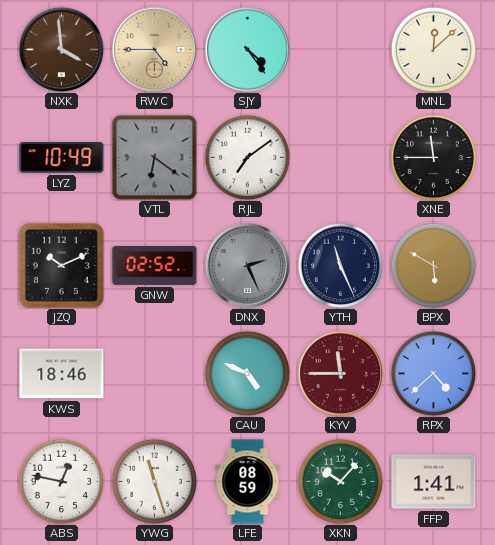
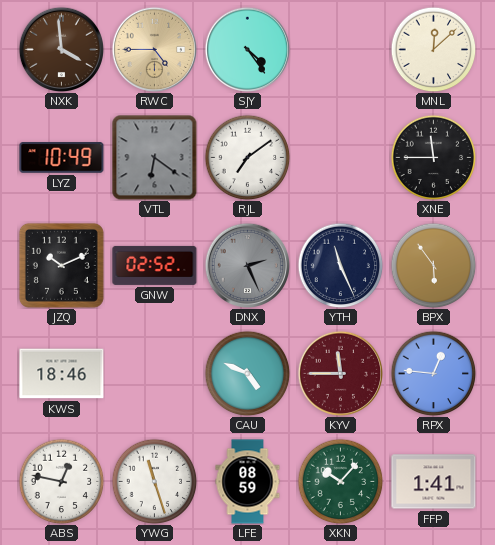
BPX: 5:50 -> 5:54
RPX: 4:38 -> 12:46
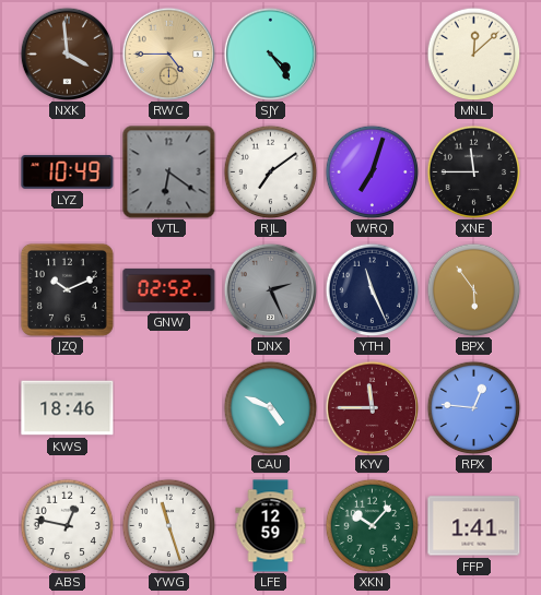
WRQ: none -> 7:03
LFE: 08:59 -> 12:59
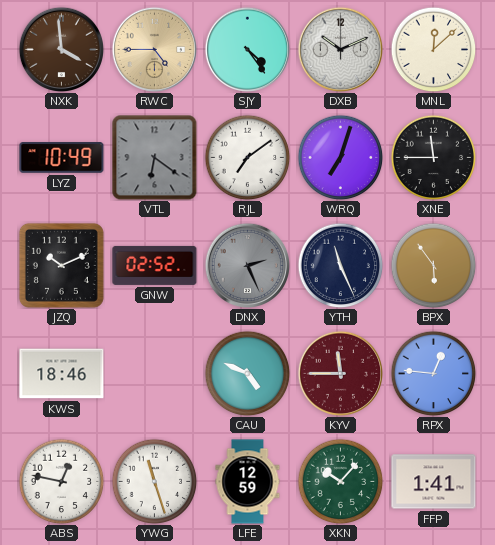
DXB: none -> 10:11
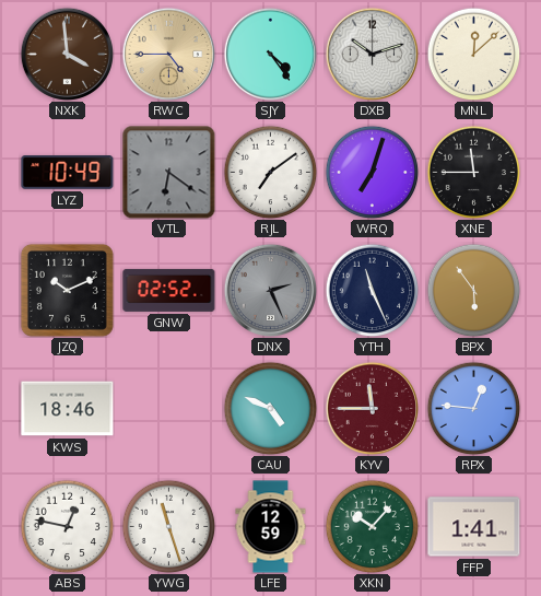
DXB: 10:11 -> 10:12
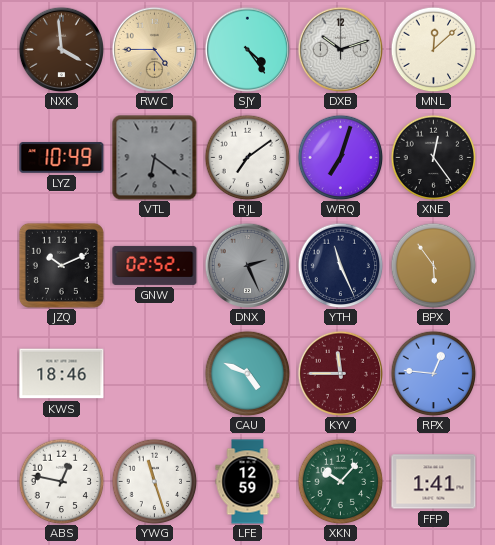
XNE: 11:45 -> 12:24
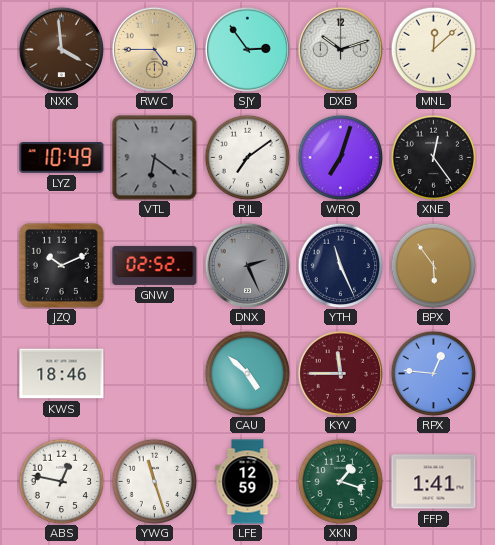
SJY: 4:24 -> 2:54
CAU: 4:49 -> 4:52
XKN: 10:07 -> 1:18
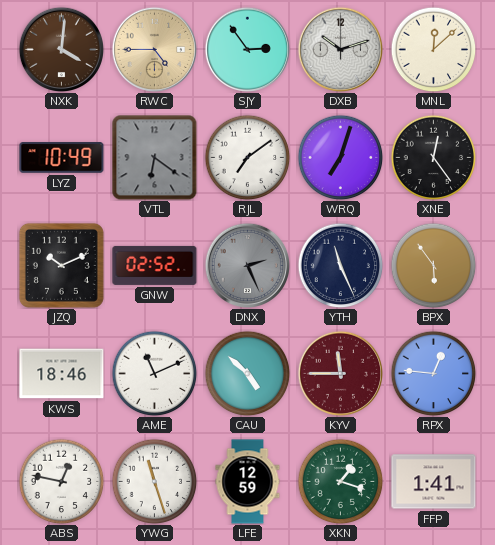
NXK: 3:59 -> 4:01
AME: none -> 11:11
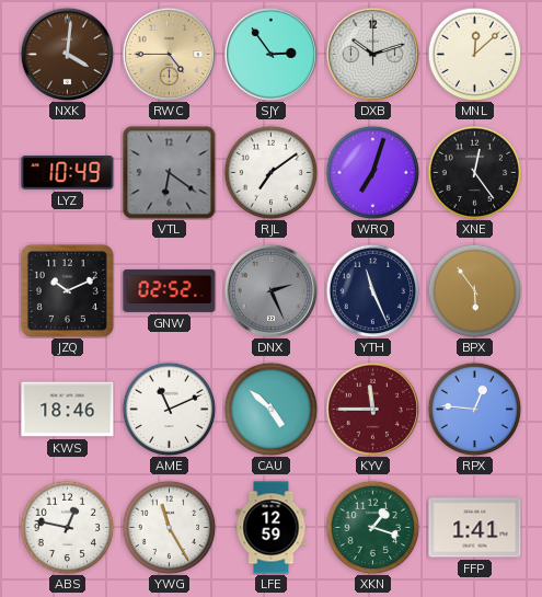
YWG: 11:27 -> 11:25
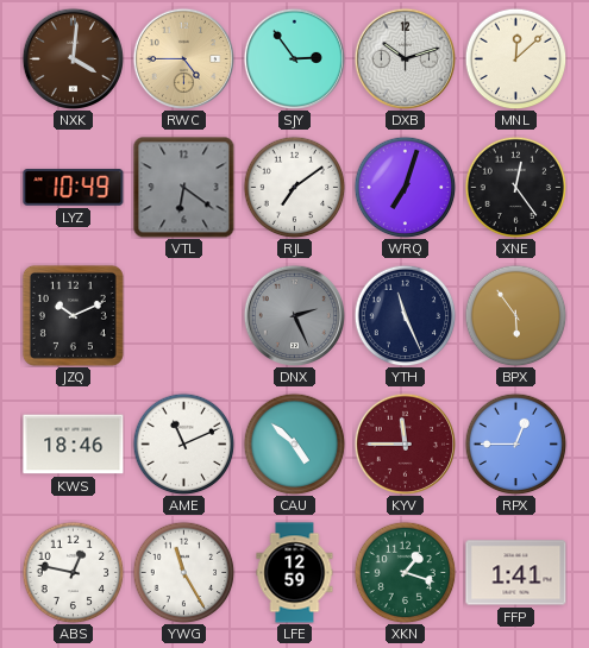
GNW: 02:52 -> none
RPX: 12:46 -> 12:45
